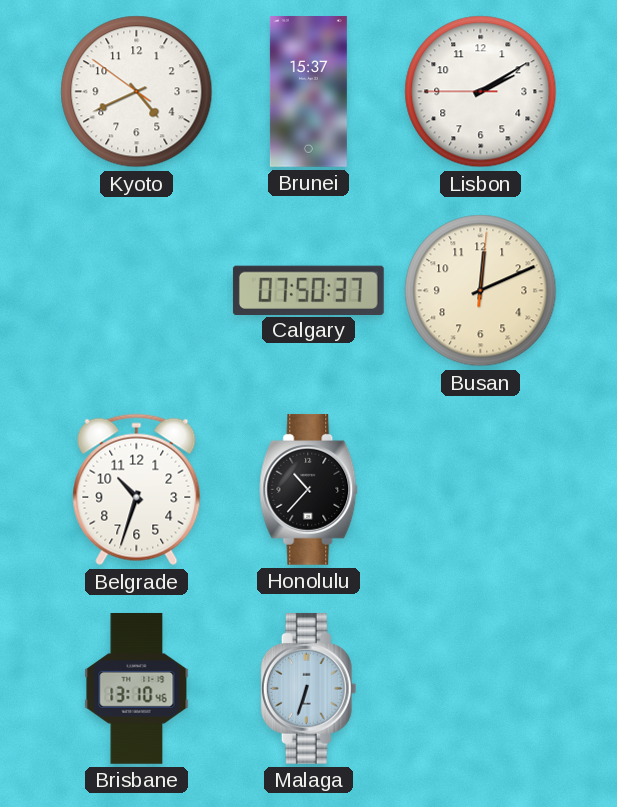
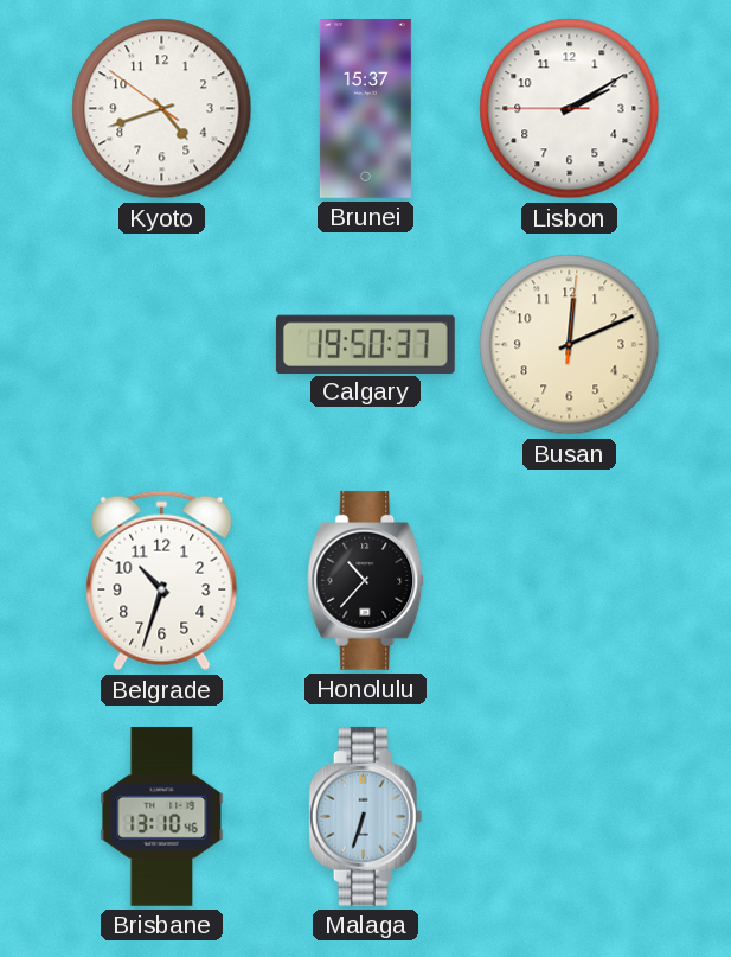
Kyoto: 4:40 -> 4:41
Calgary: 07:50 -> 19:50
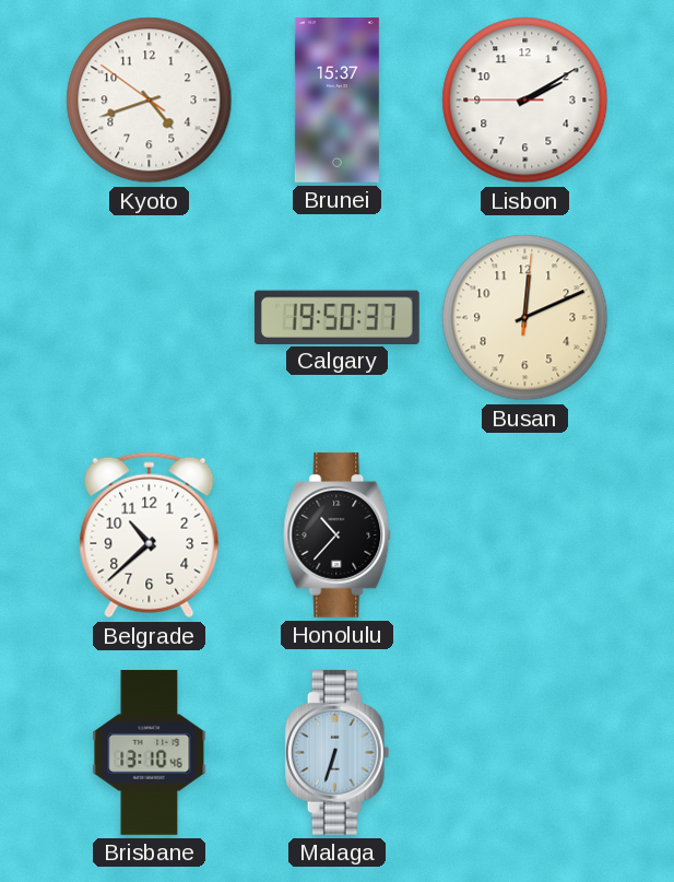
Belgrade: 10:33 -> 10:38
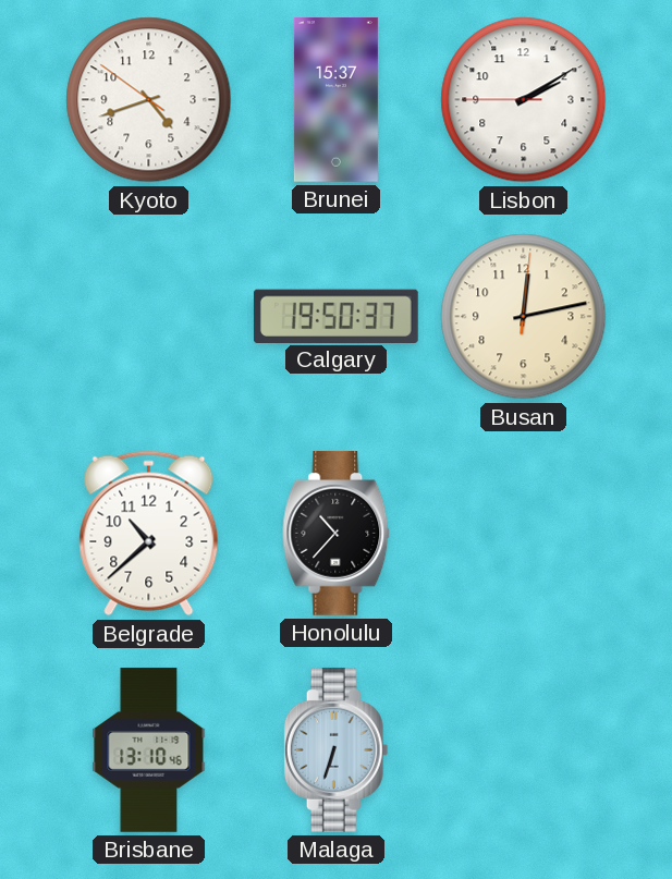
Busan: 12:11 -> 12:13
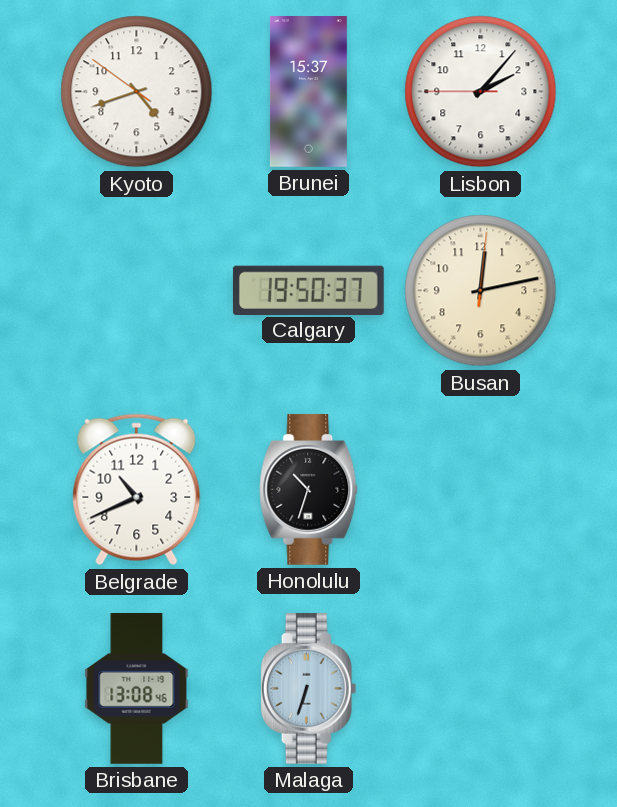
Lisbon: 2:09 -> 2:06
Belgrade: 10:38 -> 10:41
Honolulu: 10:37 -> 10:33
Brisbane: 13:10 -> 13:08
